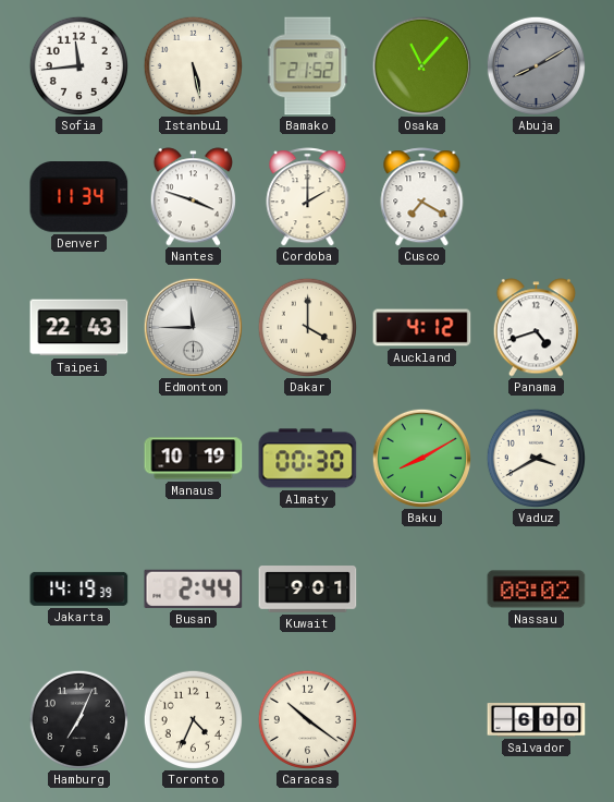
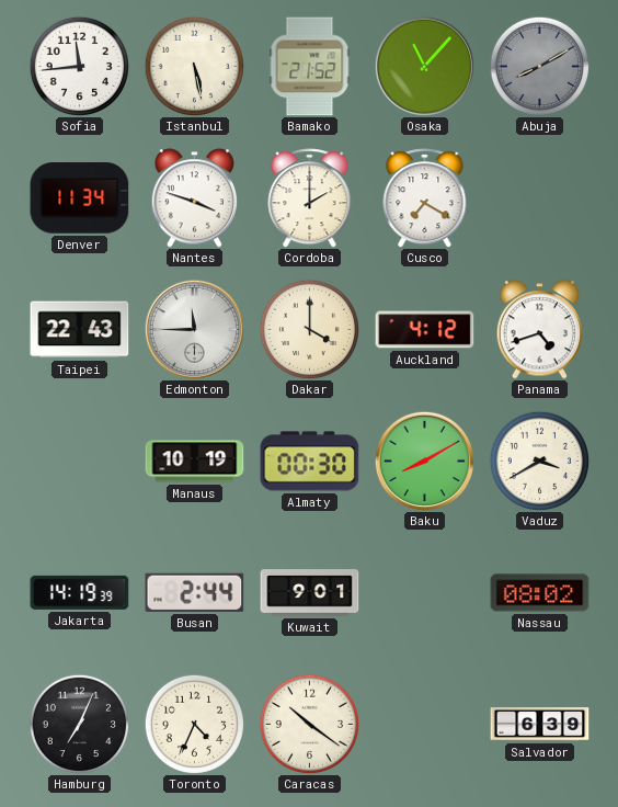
Salvador: 6:00 -> 6:39
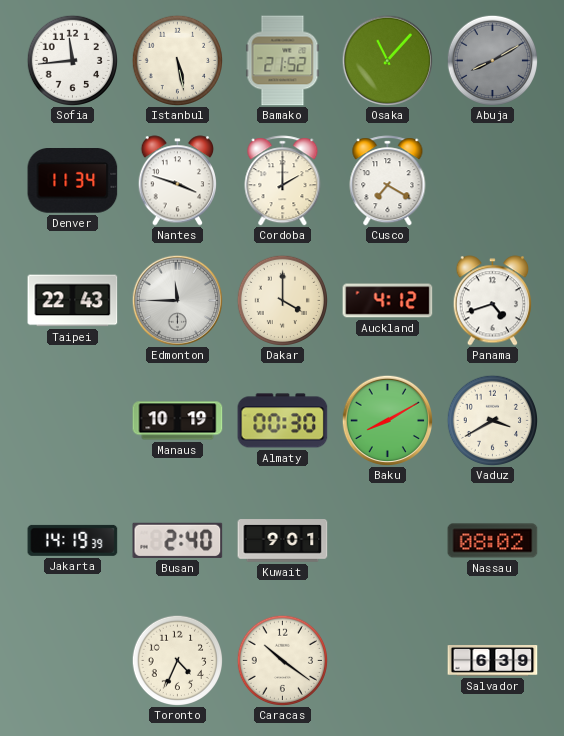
Busan: 2:44 -> 2:40
Hamburg: 7:04 -> none
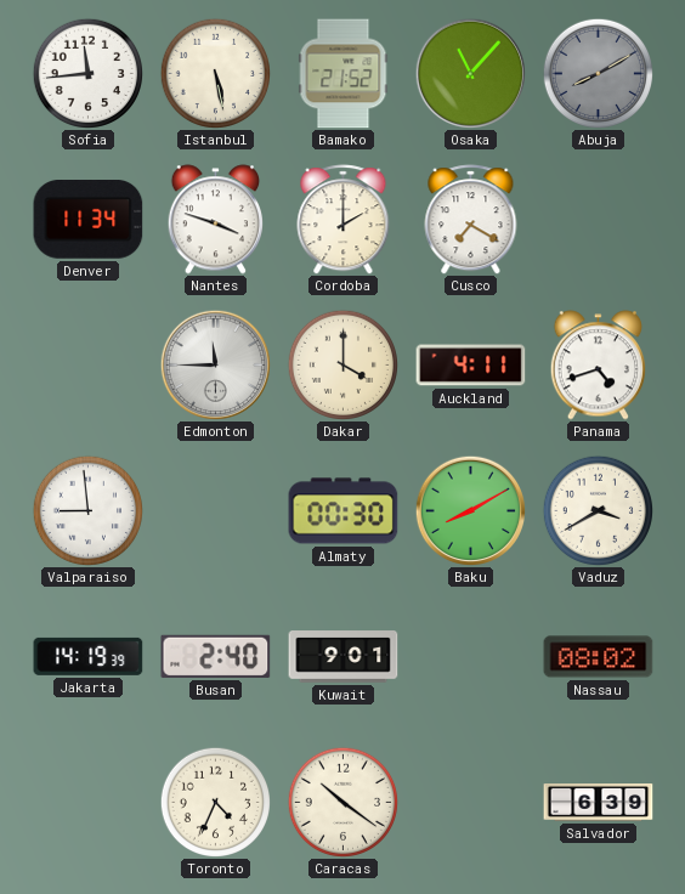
Taipei: 22:43 -> none
Auckland: 4:12 -> 4:11
Valparaiso: none -> 8:59
Manaus: 10:19 -> none
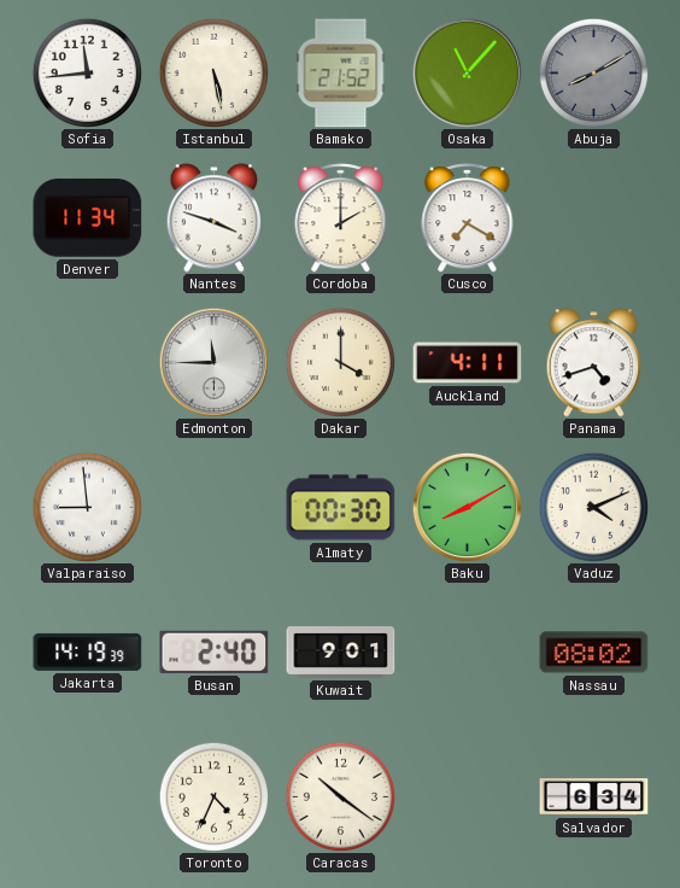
Vaduz: 3:40 -> 4:11
Salvador: 6:39 -> 6:34
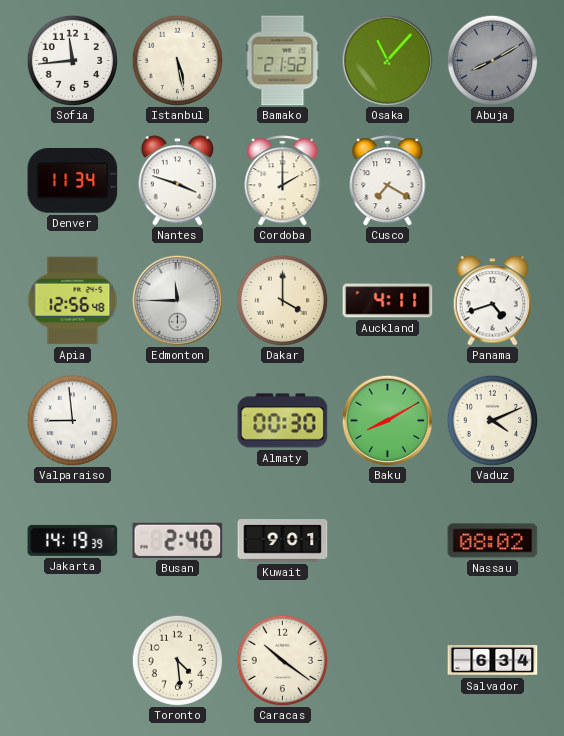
Apia: none -> 12:56
Toronto: 4:34 -> 4:29
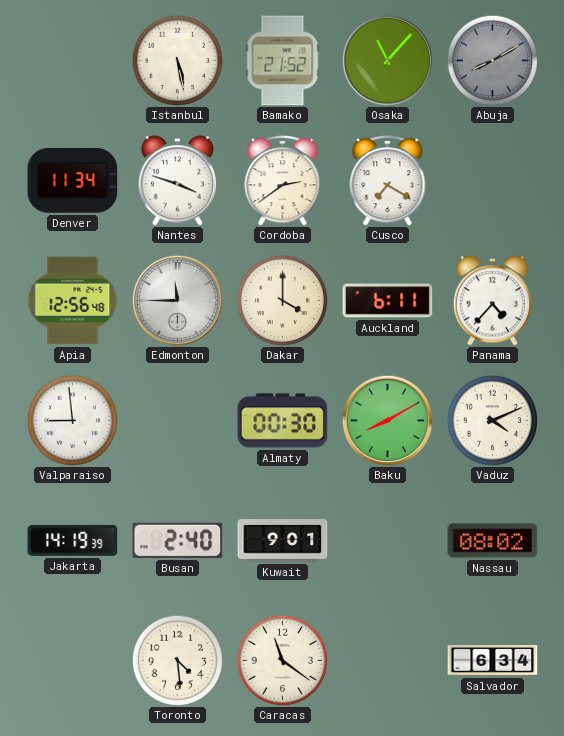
Sofia: 11:44 -> none
Cordoba: 2:00 -> 2:39
Auckland: 4:11 -> 6:11
Panama: 4:42 -> 4:37
Caracas: 10:21 -> 11:21
